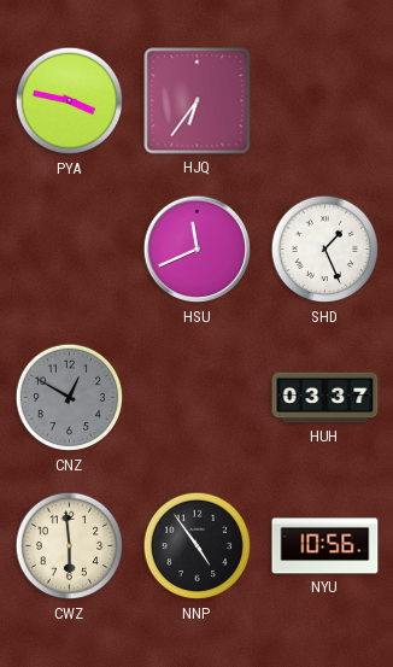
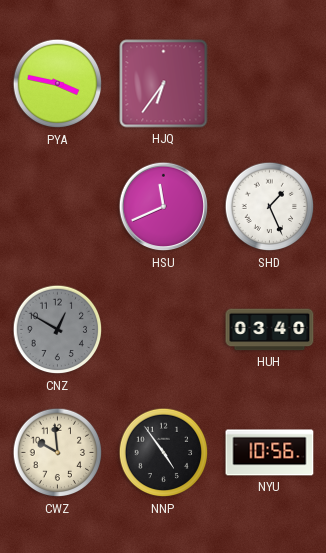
HUH: 03:37 -> 03:40
CWZ: 5:59 -> 9:59
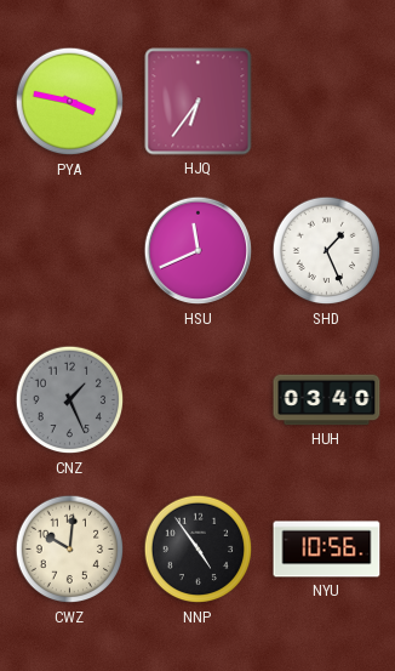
CNZ: 12:50 -> 1:26
CWZ: 9:59 -> 10:01
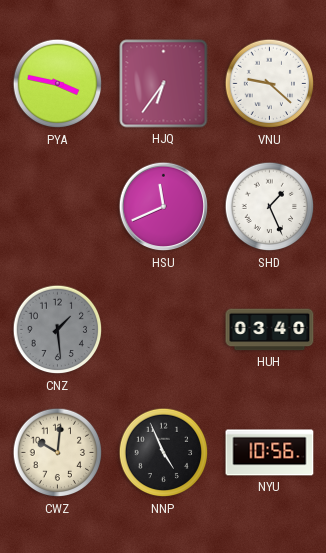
VNU: none -> 9:22
CNZ: 1:26 -> 1:29
NNP: 4:54 -> 4:56
